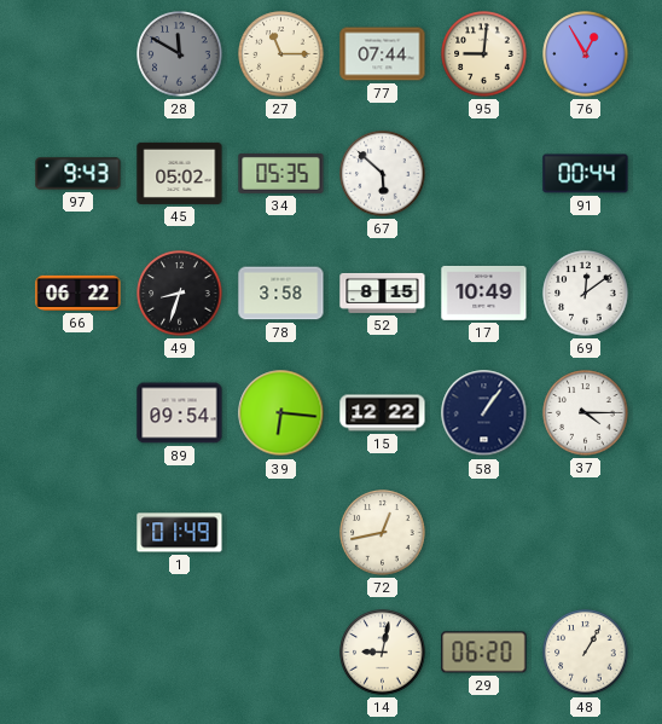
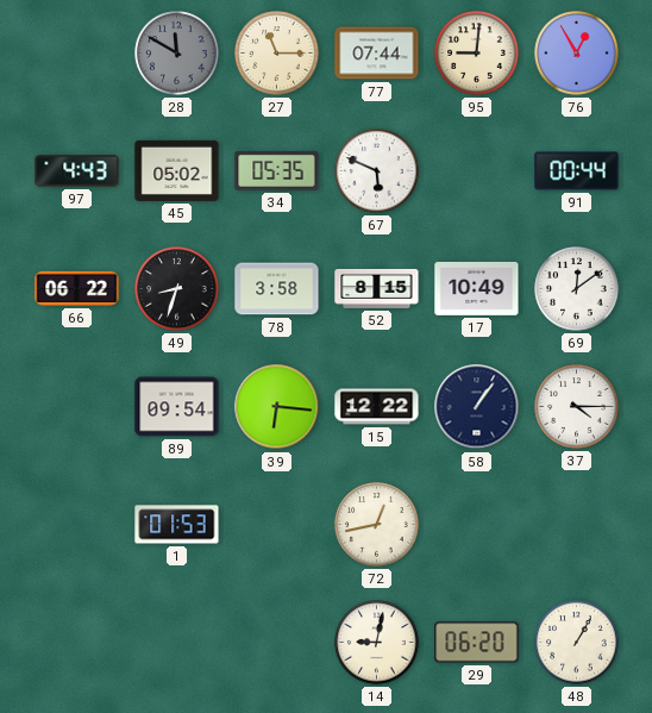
97: 9:43 -> 4:43
67: 5:52 -> 5:49
1: 01:49 -> 01:53
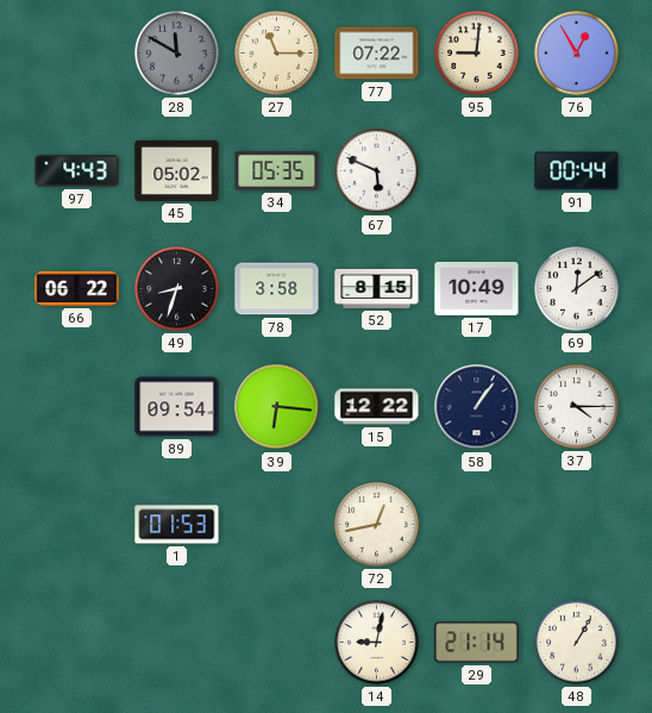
77: 07:44 -> 07:22
29: 06:20 -> 21:14
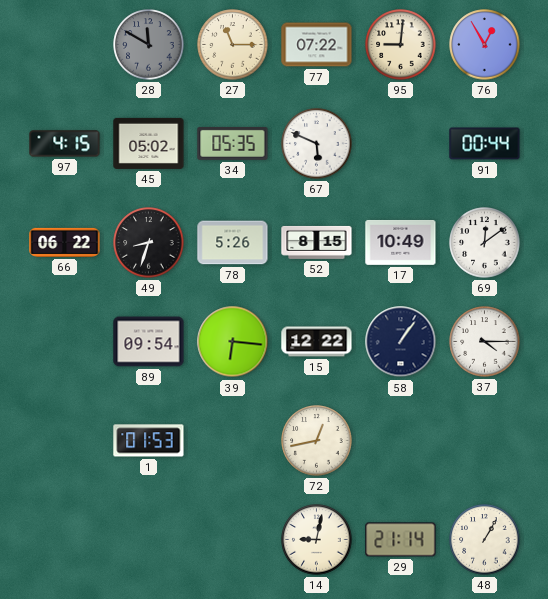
97: 4:43 -> 4:15
78: 3:58 -> 5:26
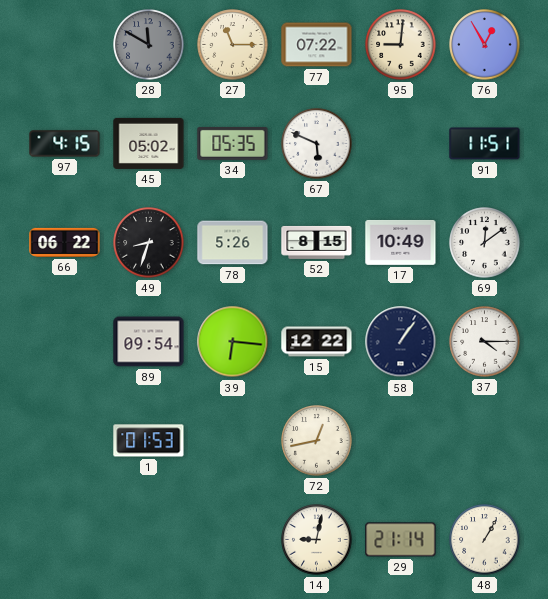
91: 00:44 -> 11:51
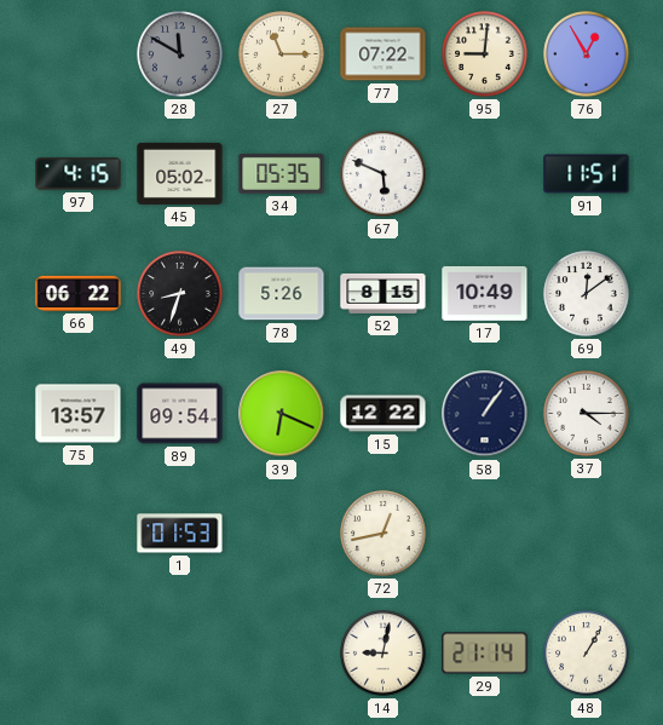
75: none -> 13:57
39: 6:16 -> 6:19
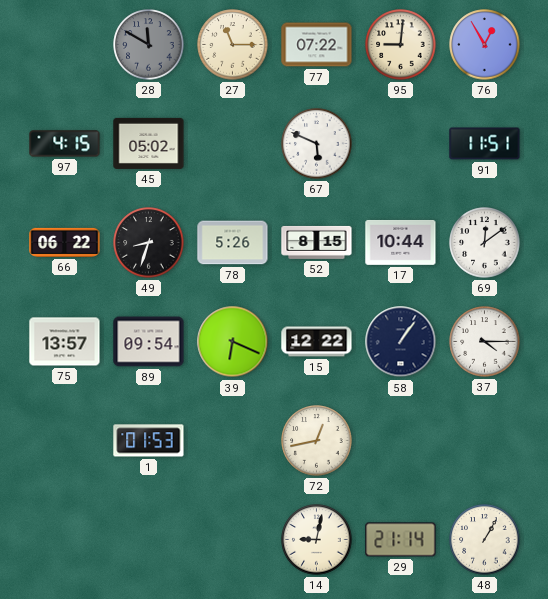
34: 05:35 -> none
17: 10:49 -> 10:44
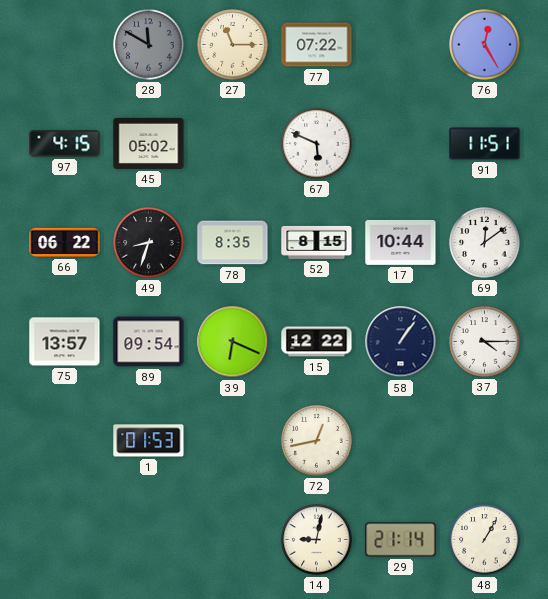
95: 9:01 -> none
76: 12:55 -> 12:25
78: 5:26 -> 8:35
